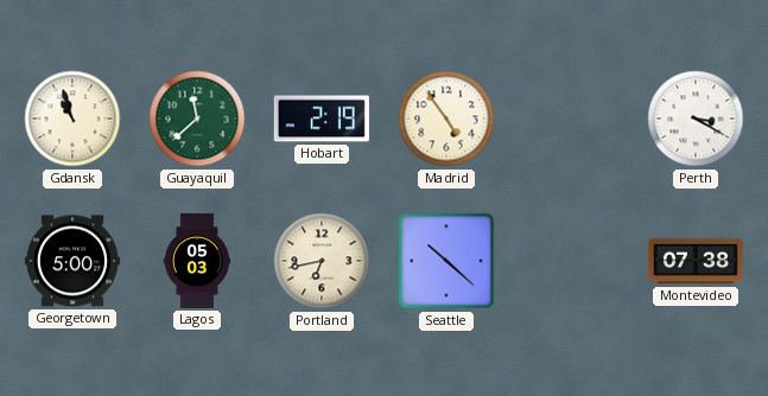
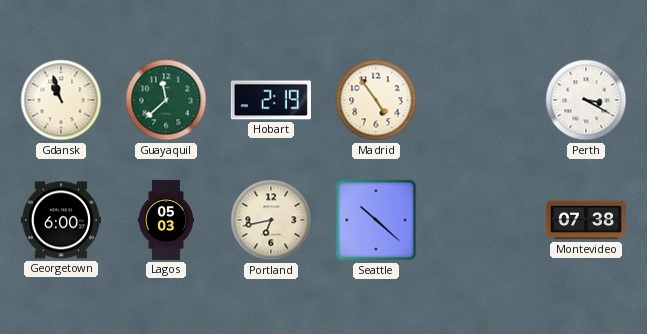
Georgetown: 5:00 -> 6:00
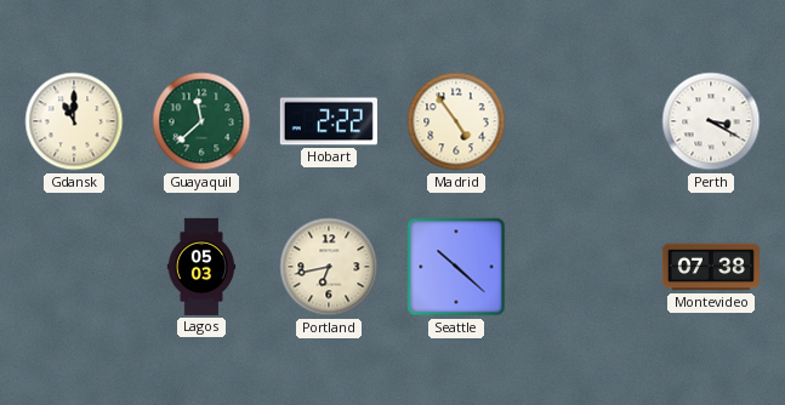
Gdansk: 10:57 -> 11:00
Hobart: 2:19 -> 2:22
Georgetown: 6:00 -> none
